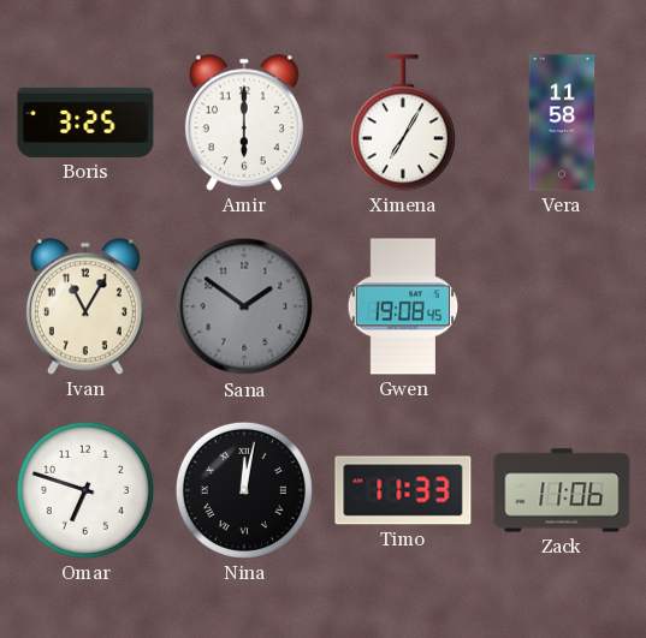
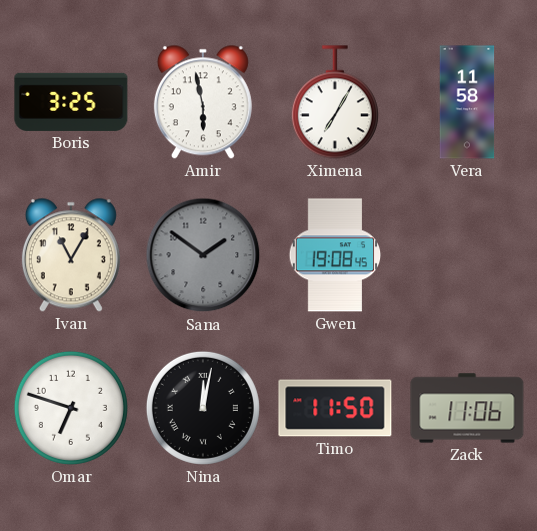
Amir: 6:00 -> 5:58
Timo: 11:33 -> 11:50
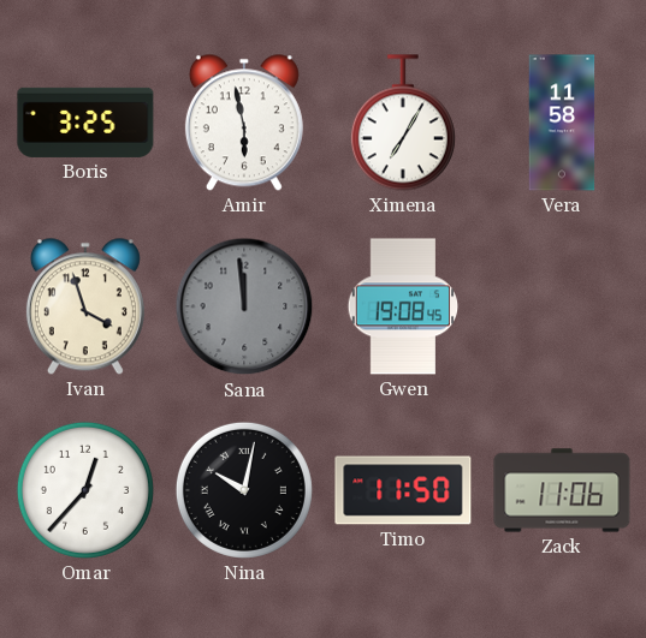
Ivan: 11:05 -> 3:57
Sana: 1:51 -> 11:59
Omar: 6:48 -> 12:37
Nina: 12:02 -> 10:02
